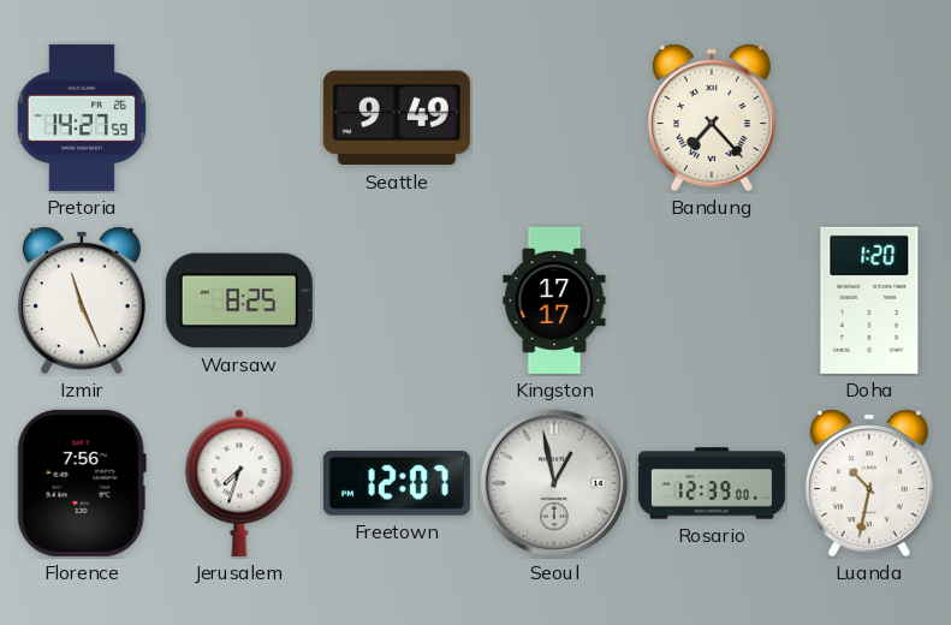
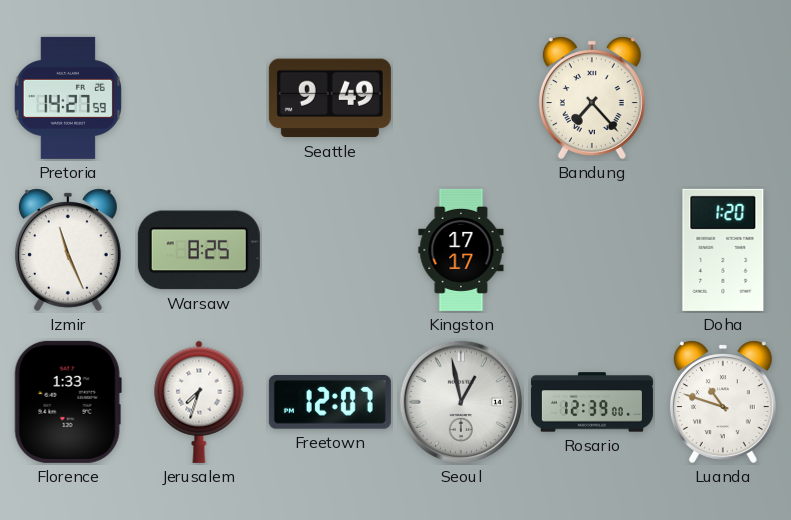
Florence: 7:56 -> 1:33
Luanda: 10:32 -> 10:48
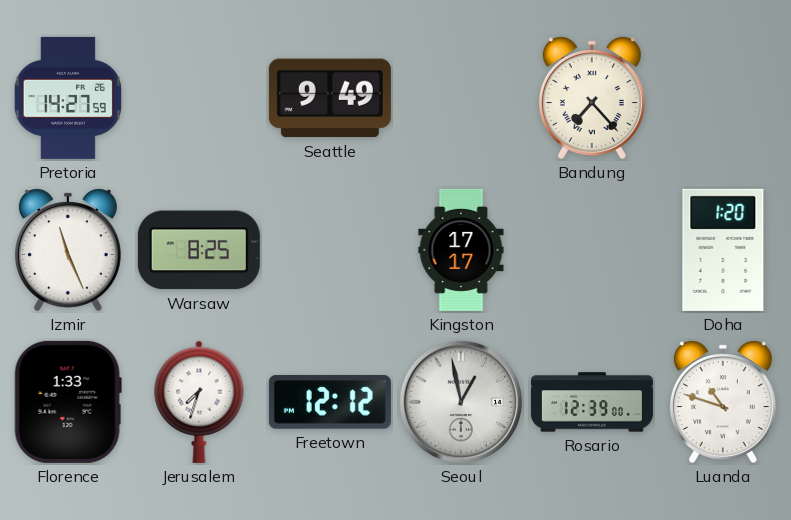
Freetown: 12:07 -> 12:12
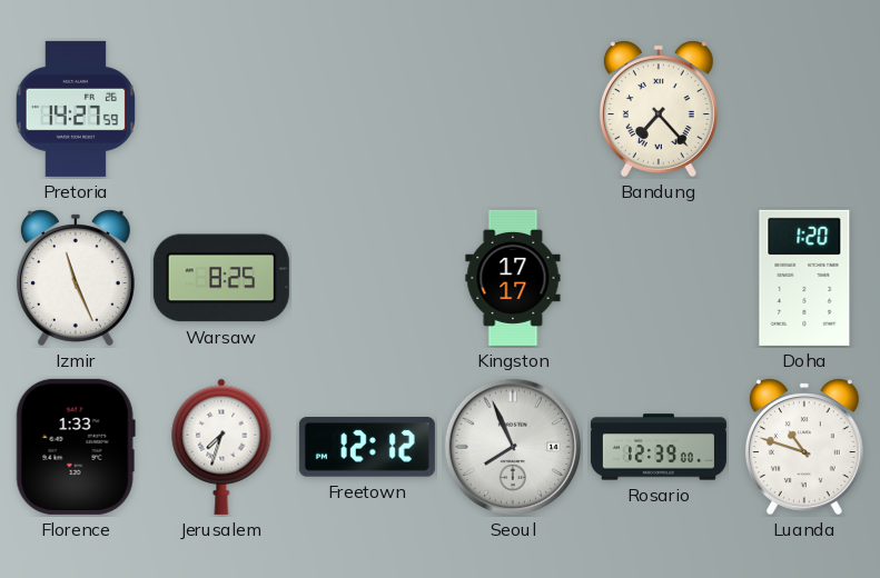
Seattle: 9:49 -> none
Seoul: 12:58 -> 7:56
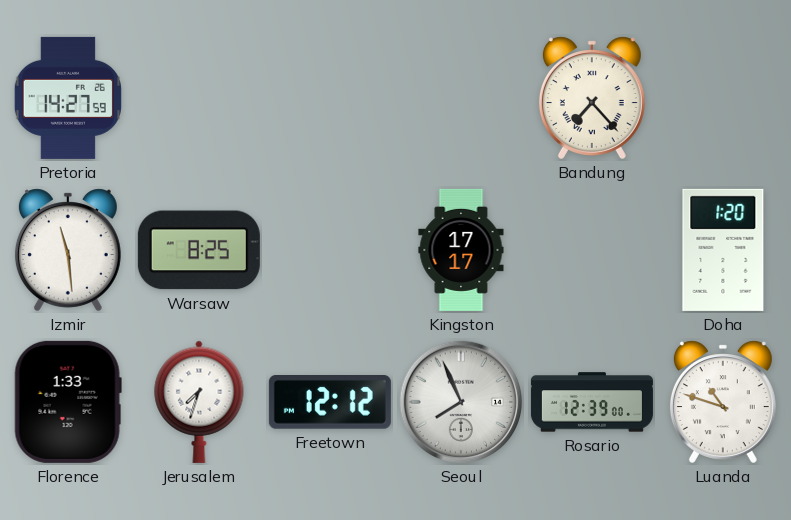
Izmir: 11:26 -> 11:29
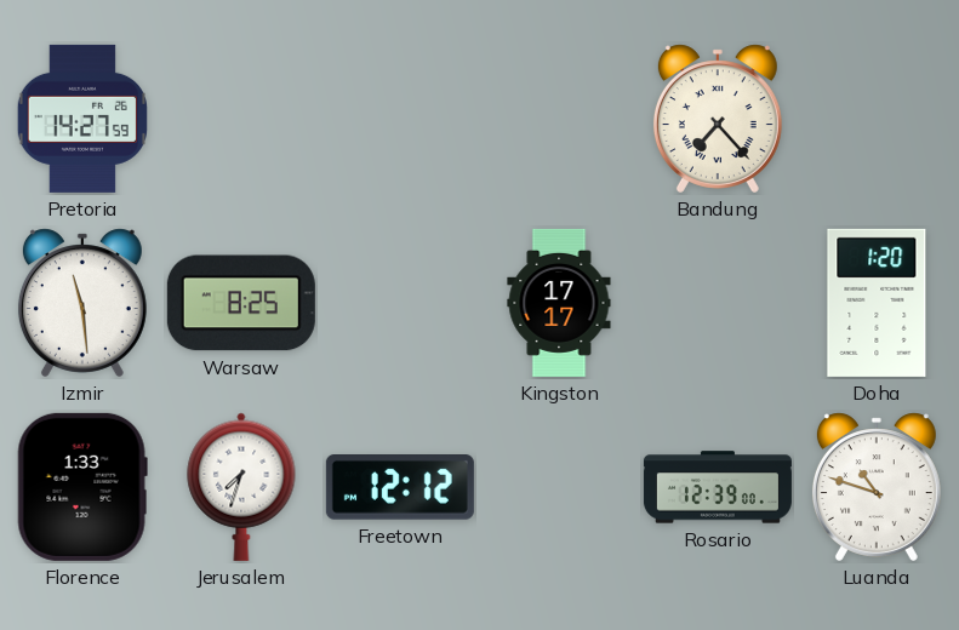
Seoul: 7:56 -> none
